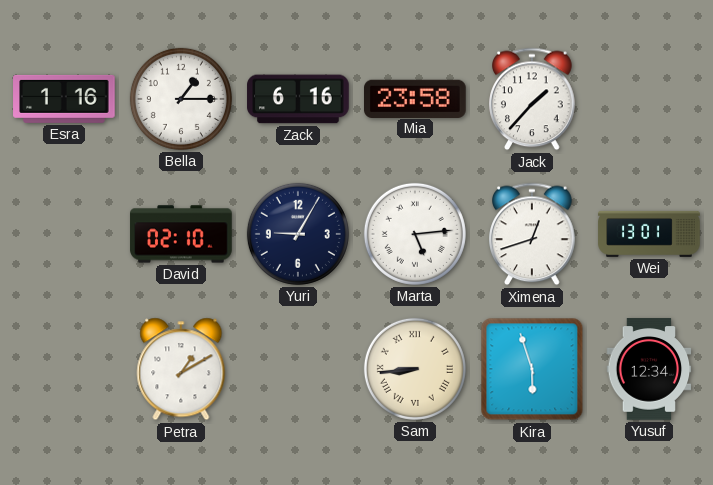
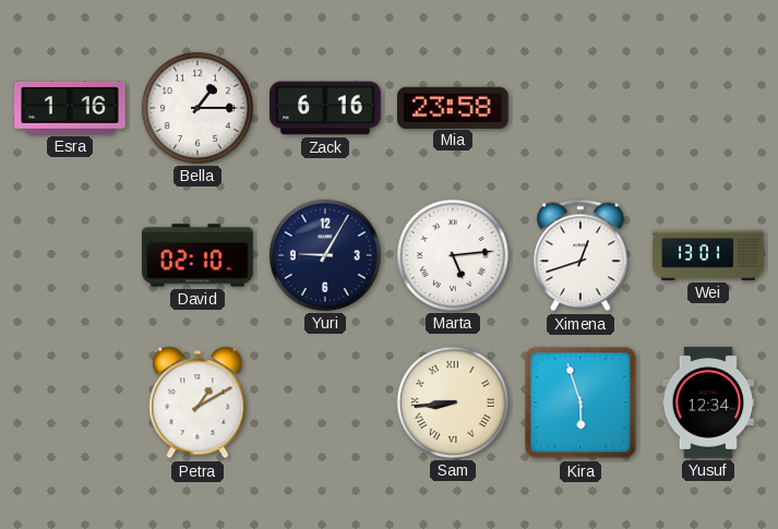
Jack: 1:37 -> none
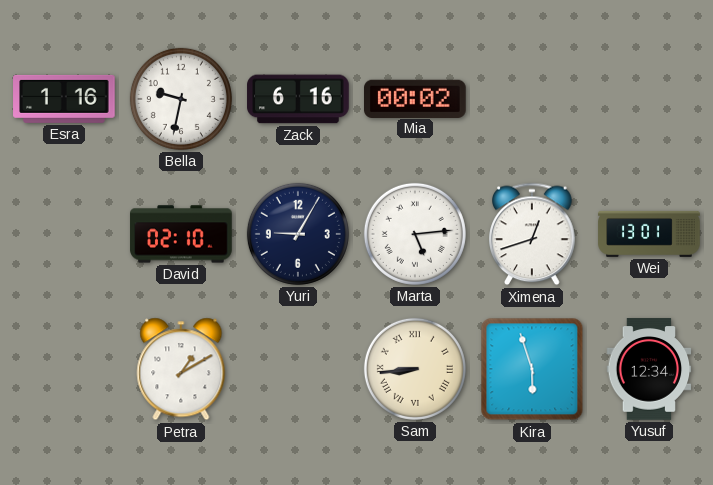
Bella: 1:15 -> 9:32
Mia: 23:58 -> 00:02
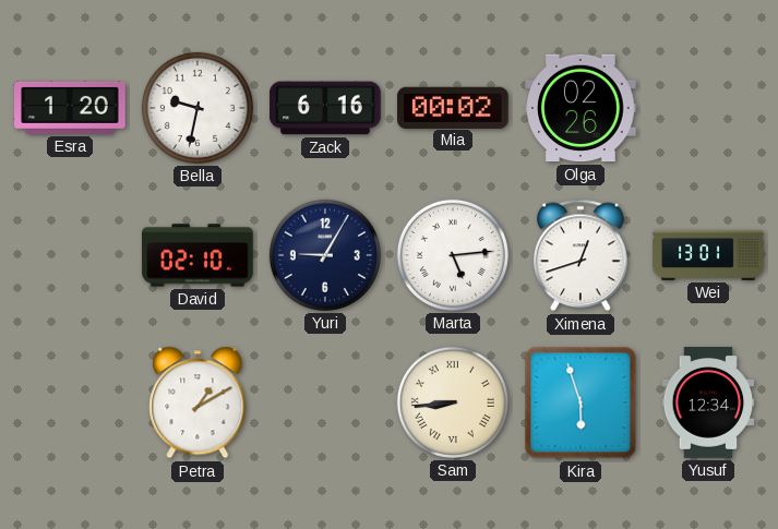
Esra: 1:16 -> 1:20
Olga: none -> 02:26
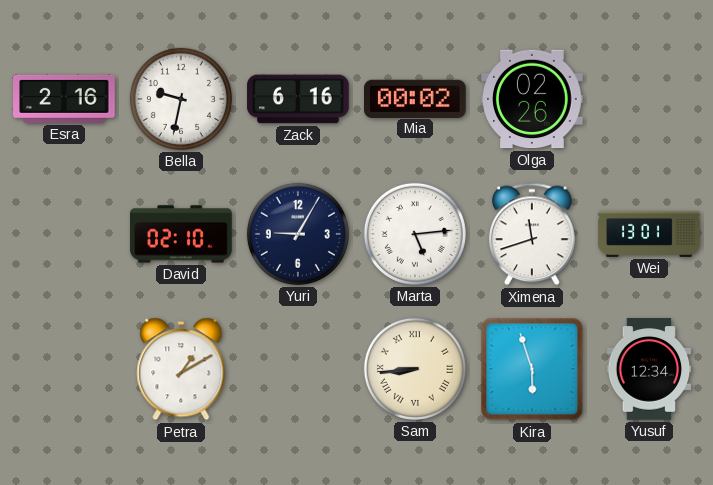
Esra: 1:20 -> 2:16
Ximena: 12:42 -> 11:42
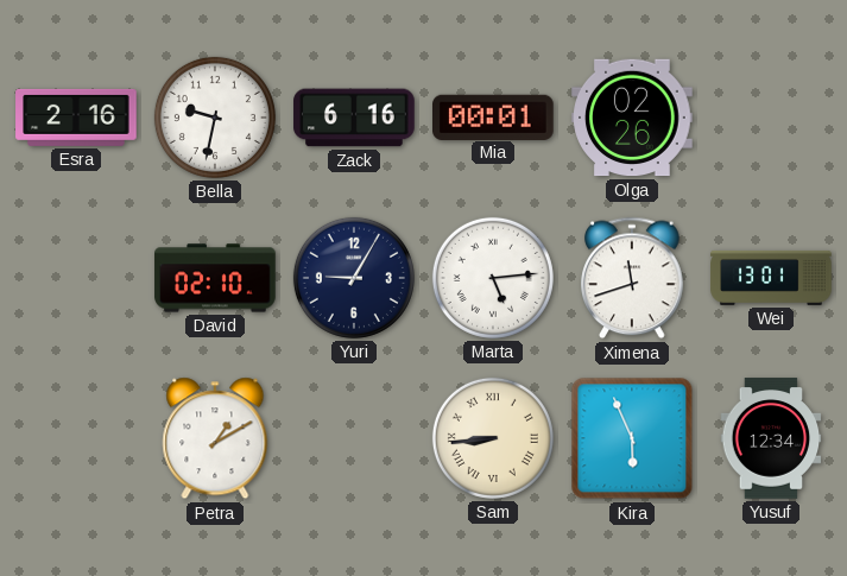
Mia: 00:02 -> 00:01
Kira: 5:57 -> 5:56
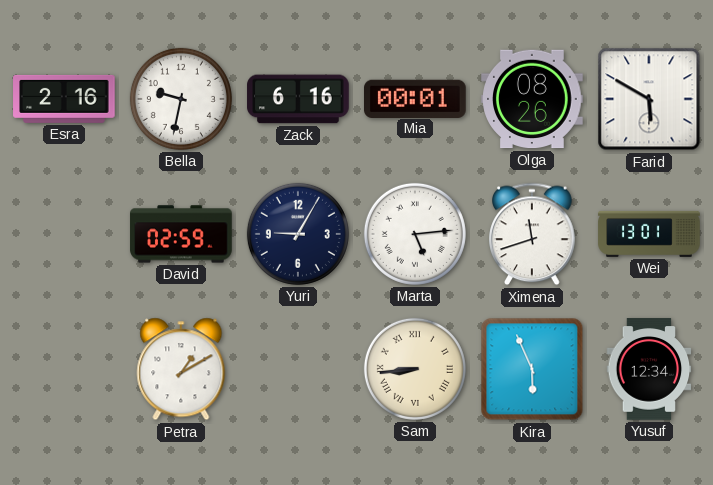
Olga: 02:26 -> 08:26
Farid: none -> 5:50
David: 02:10 -> 02:59
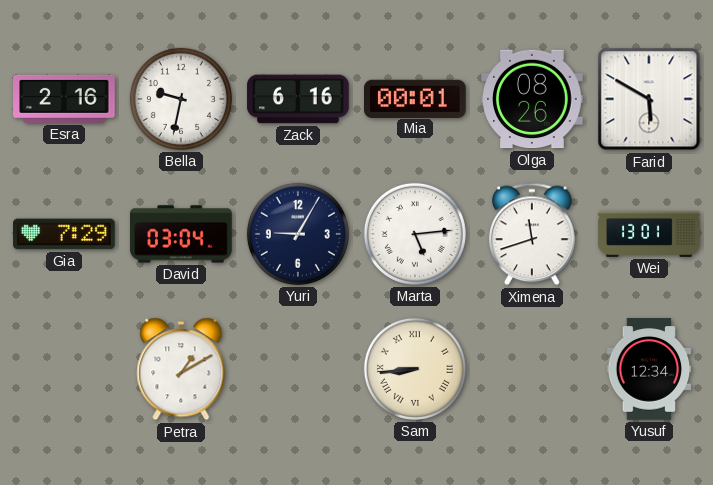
Gia: none -> 7:29
David: 02:59 -> 03:04
Kira: 5:56 -> none
